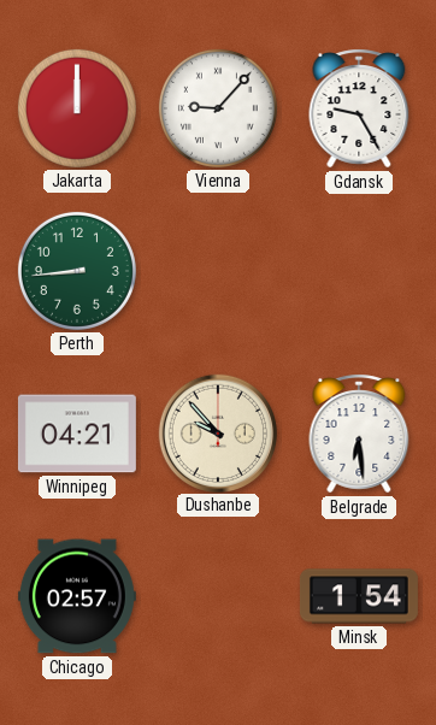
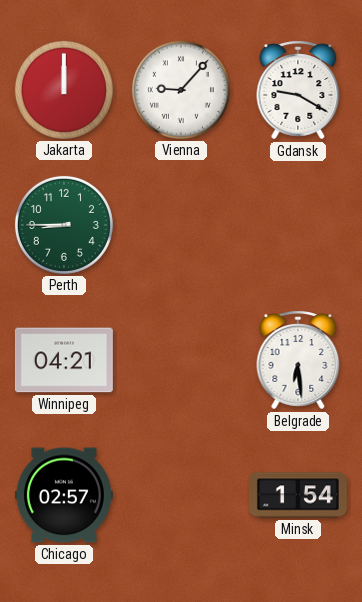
Gdansk: 9:25 -> 9:20
Perth: 8:44 -> 8:45
Dushanbe: 9:53 -> none
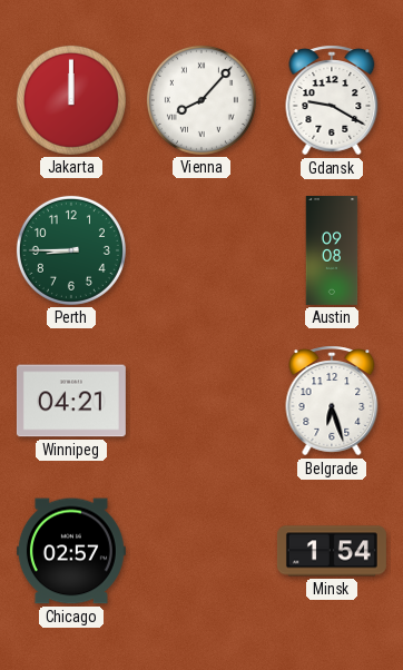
Vienna: 9:07 -> 8:07
Austin: none -> 09:08
Belgrade: 6:29 -> 6:27
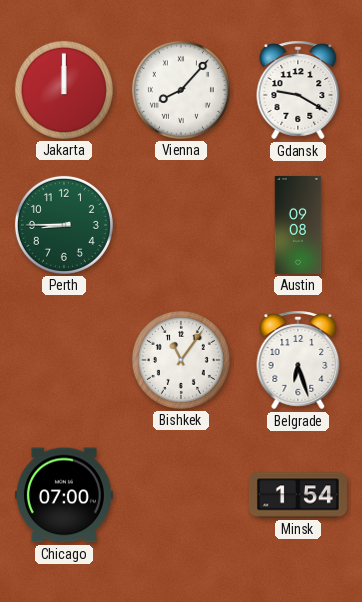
Winnipeg: 04:21 -> none
Bishkek: none -> 11:06
Chicago: 02:57 -> 07:00
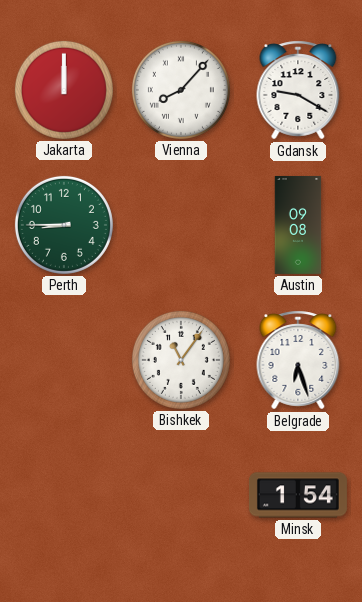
Chicago: 07:00 -> none
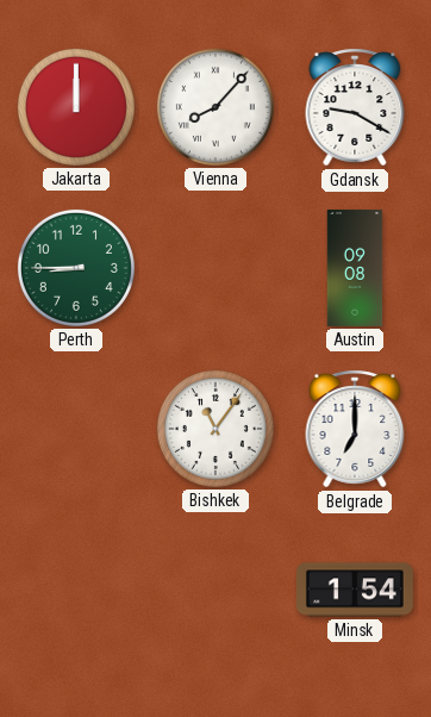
Belgrade: 6:27 -> 7:00
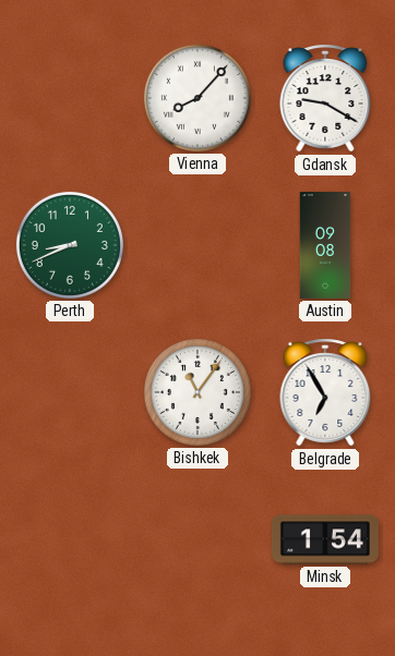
Jakarta: 12:00 -> none
Perth: 8:45 -> 8:41
Belgrade: 7:00 -> 6:55
